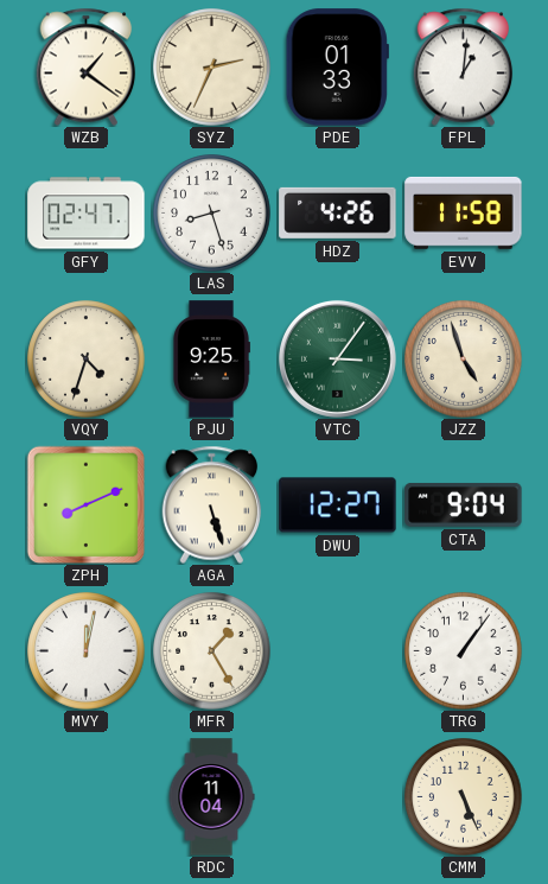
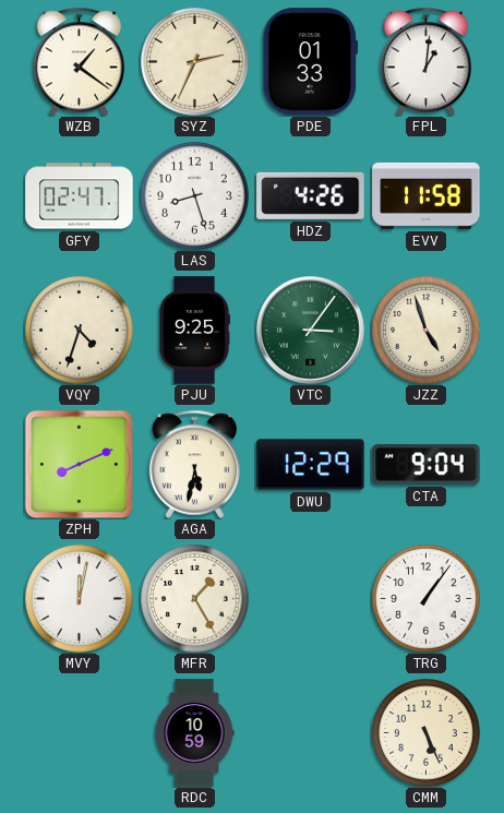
AGA: 5:27 -> 5:32
DWU: 12:27 -> 12:29
RDC: 11:04 -> 10:59
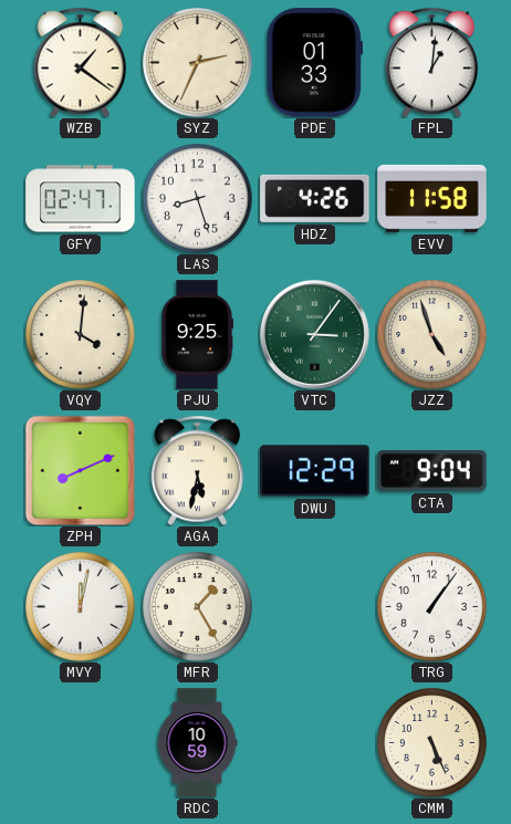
VQY: 4:33 -> 4:01
